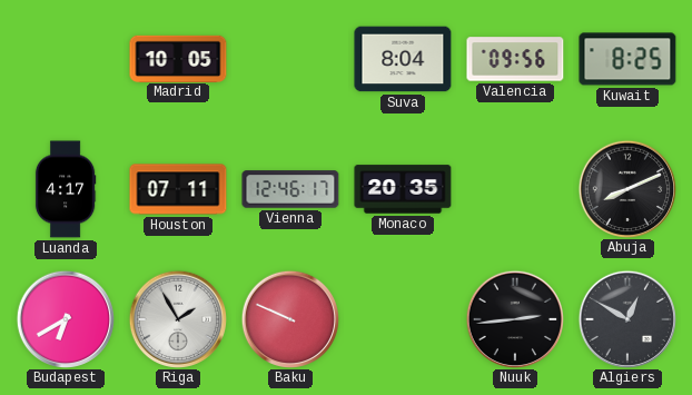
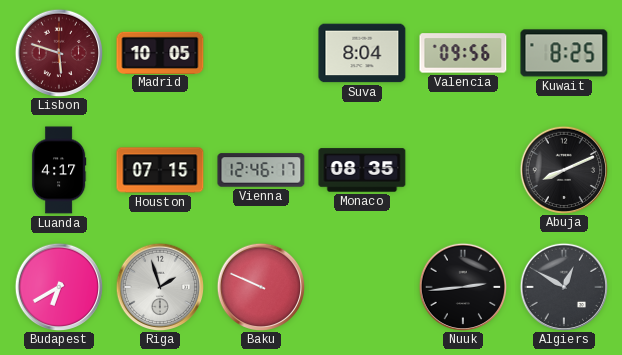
Lisbon: none -> 5:48
Houston: 07:11 -> 07:15
Monaco: 20:35 -> 08:35
Riga: 1:55 -> 1:57
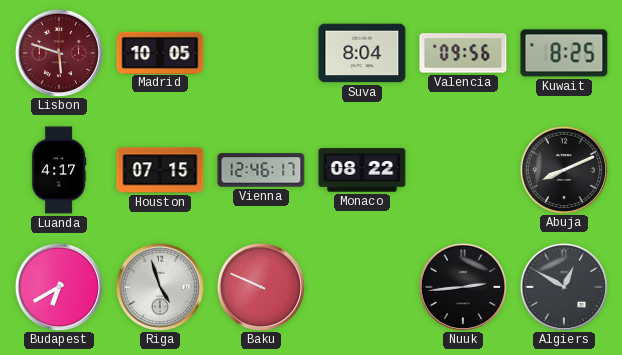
Monaco: 08:35 -> 08:22
Riga: 1:57 -> 4:57
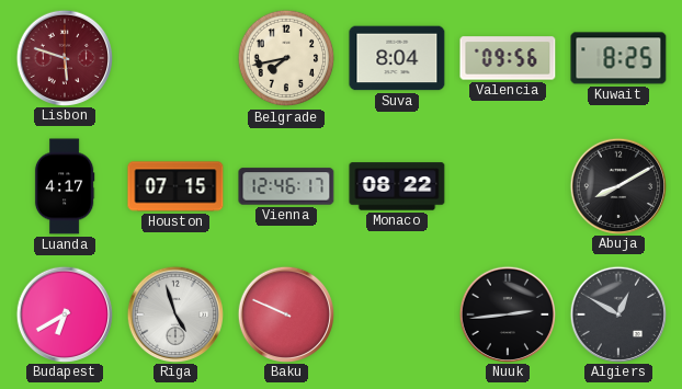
Madrid: 10:05 -> none
Belgrade: none -> 7:43
Abuja: 8:11 -> 8:10
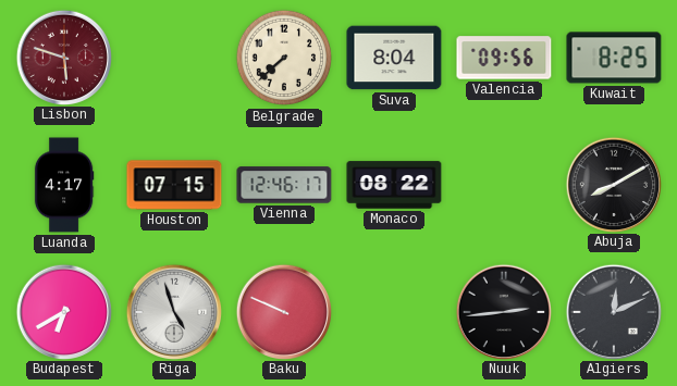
Belgrade: 7:43 -> 7:38
Algiers: 12:50 -> 12:11
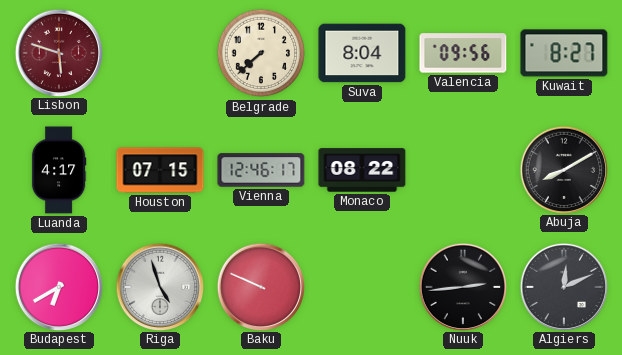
Kuwait: 8:25 -> 8:27
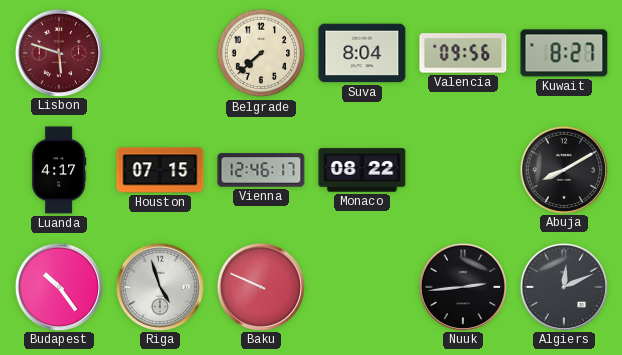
Budapest: 6:40 -> 10:24
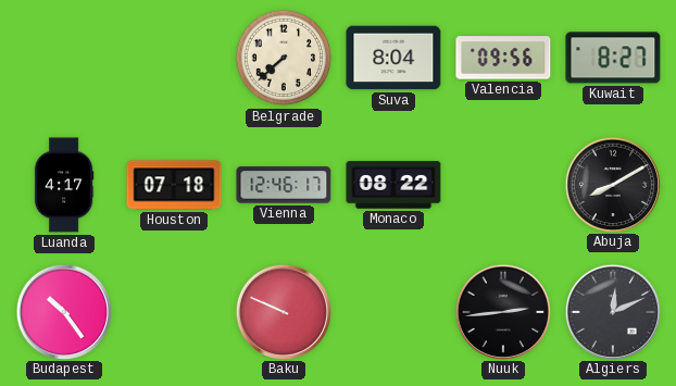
Lisbon: 5:48 -> none
Houston: 07:15 -> 07:18
Riga: 4:57 -> none
